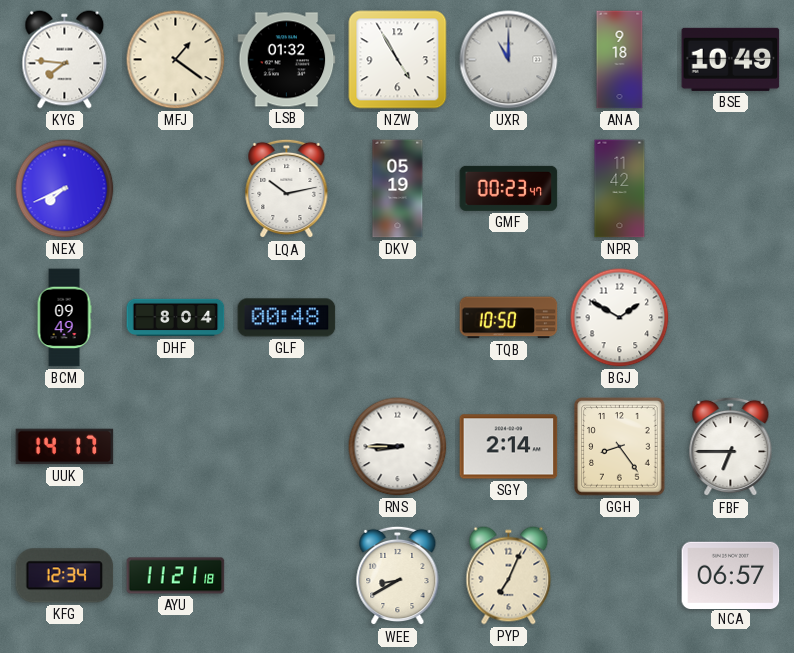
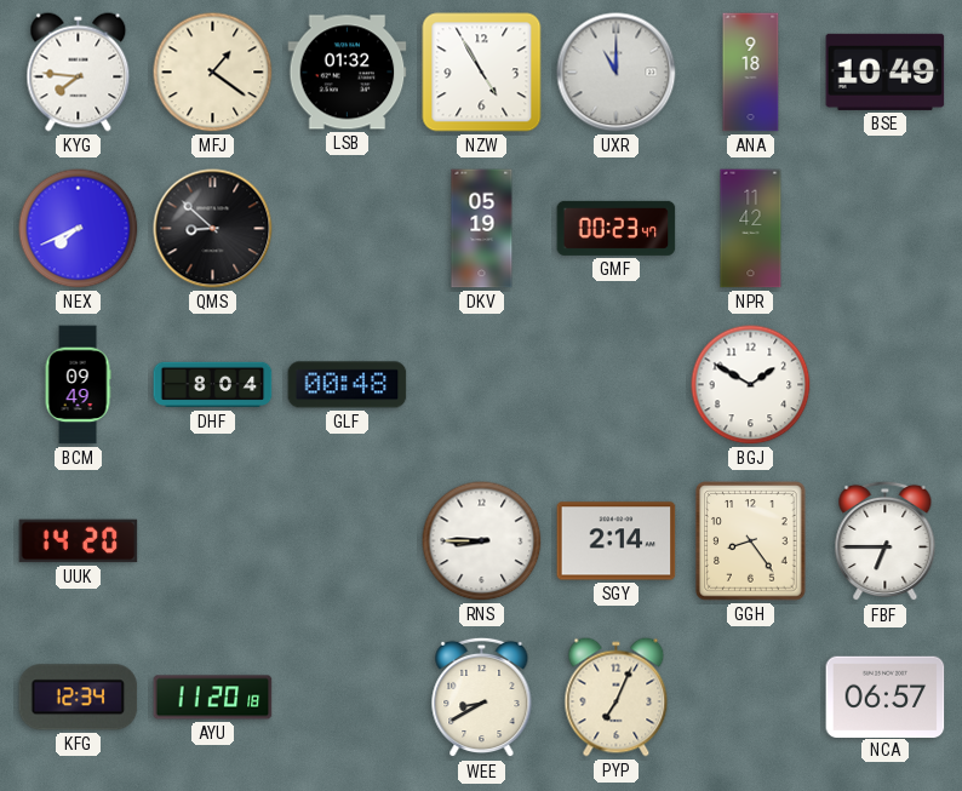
QMS: none -> 8:52
LQA: 10:13 -> none
TQB: 10:50 -> none
UUK: 14:17 -> 14:20
AYU: 11:21 -> 11:20
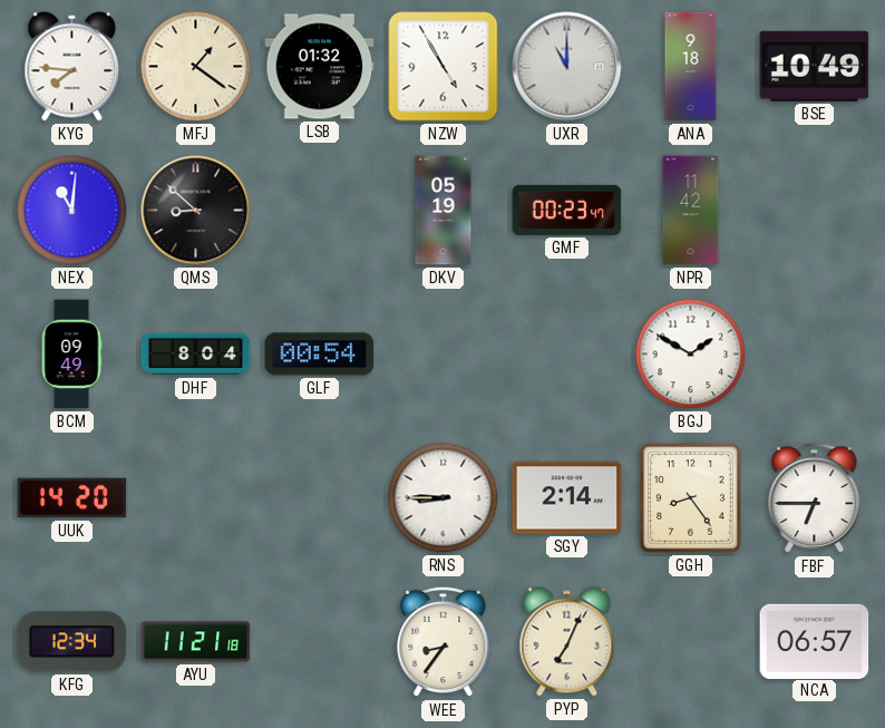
NEX: 7:41 -> 11:01
GLF: 00:48 -> 00:54
AYU: 11:20 -> 11:21
WEE: 8:40 -> 8:36
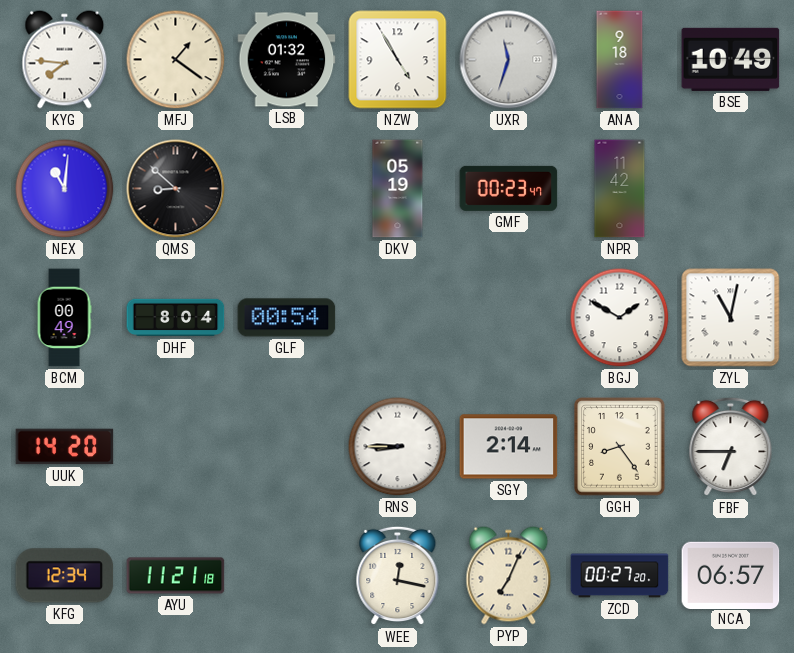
UXR: 11:00 -> 11:33
BCM: 09:49 -> 00:49
ZYL: none -> 11:02
WEE: 8:36 -> 12:17
ZCD: none -> 00:27
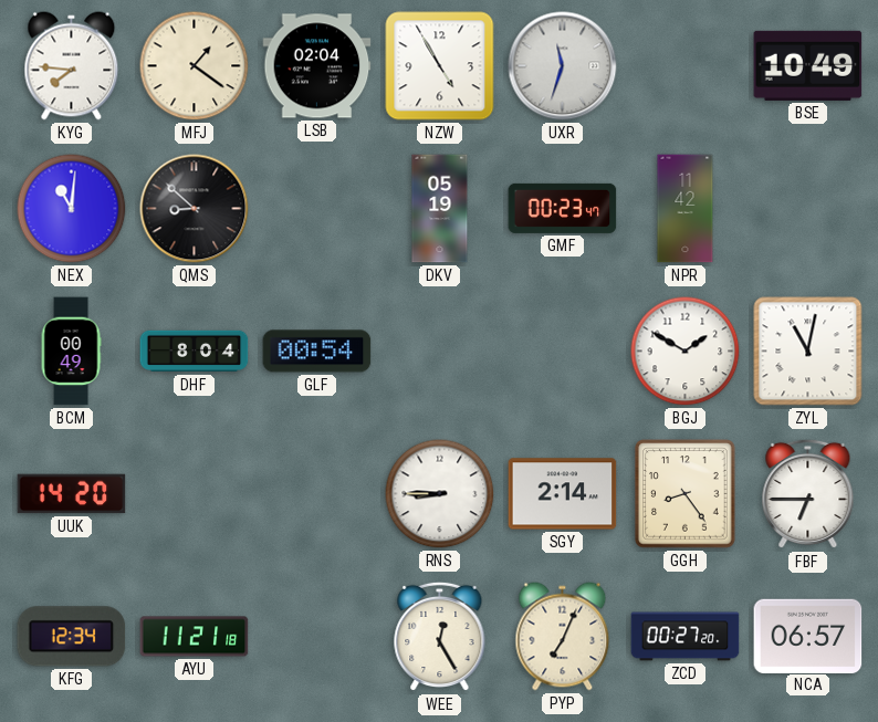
LSB: 01:32 -> 02:04
ANA: 9:18 -> none
WEE: 12:17 -> 12:25
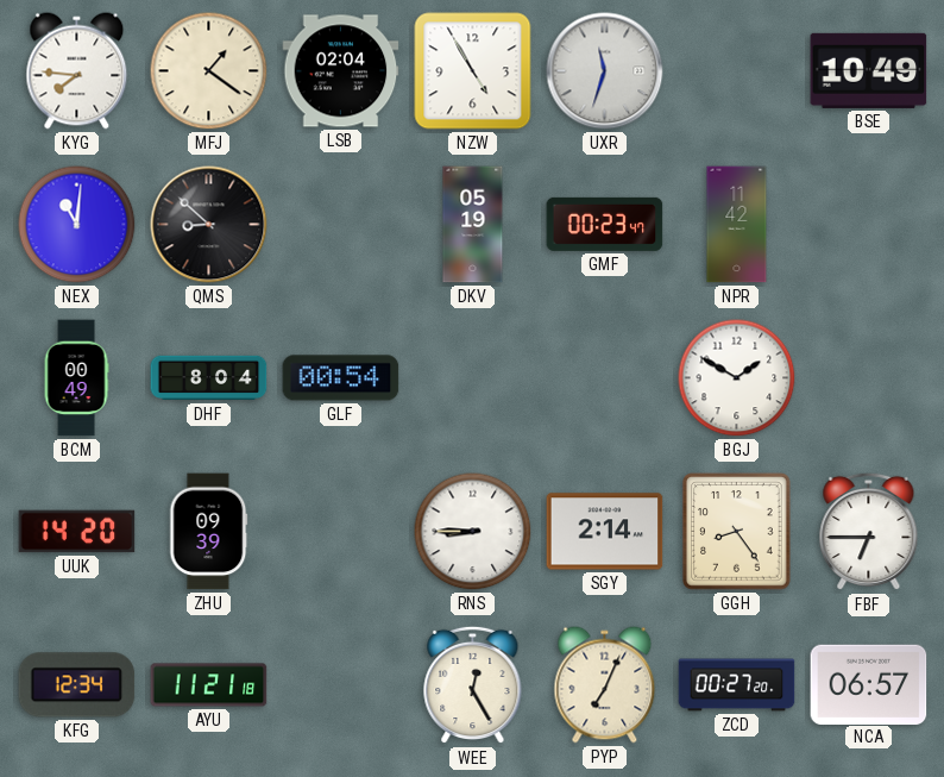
ZYL: 11:02 -> none
ZHU: none -> 09:39
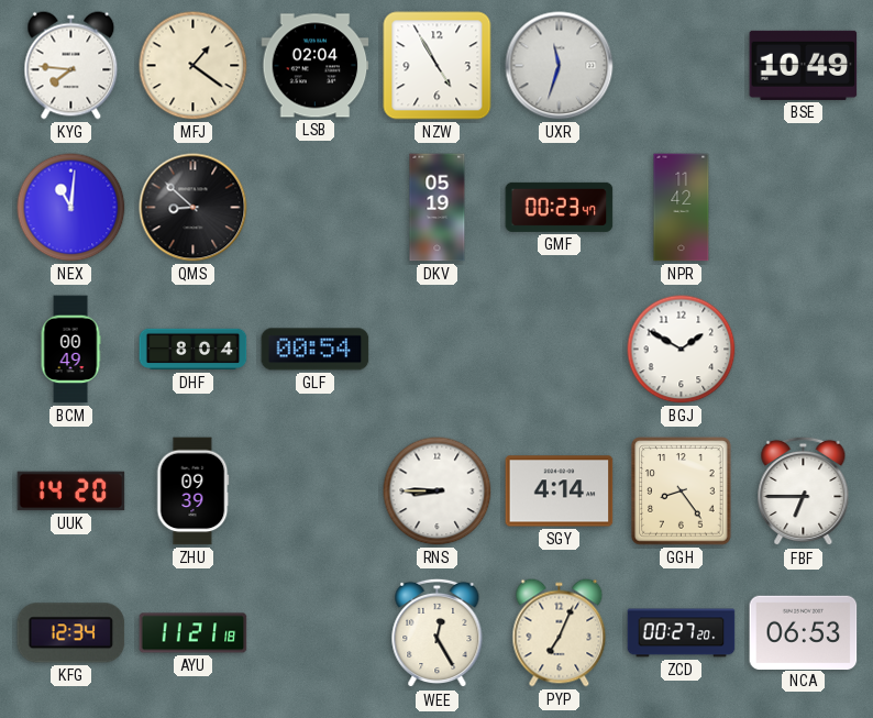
SGY: 2:14 -> 4:14
NCA: 06:57 -> 06:53
